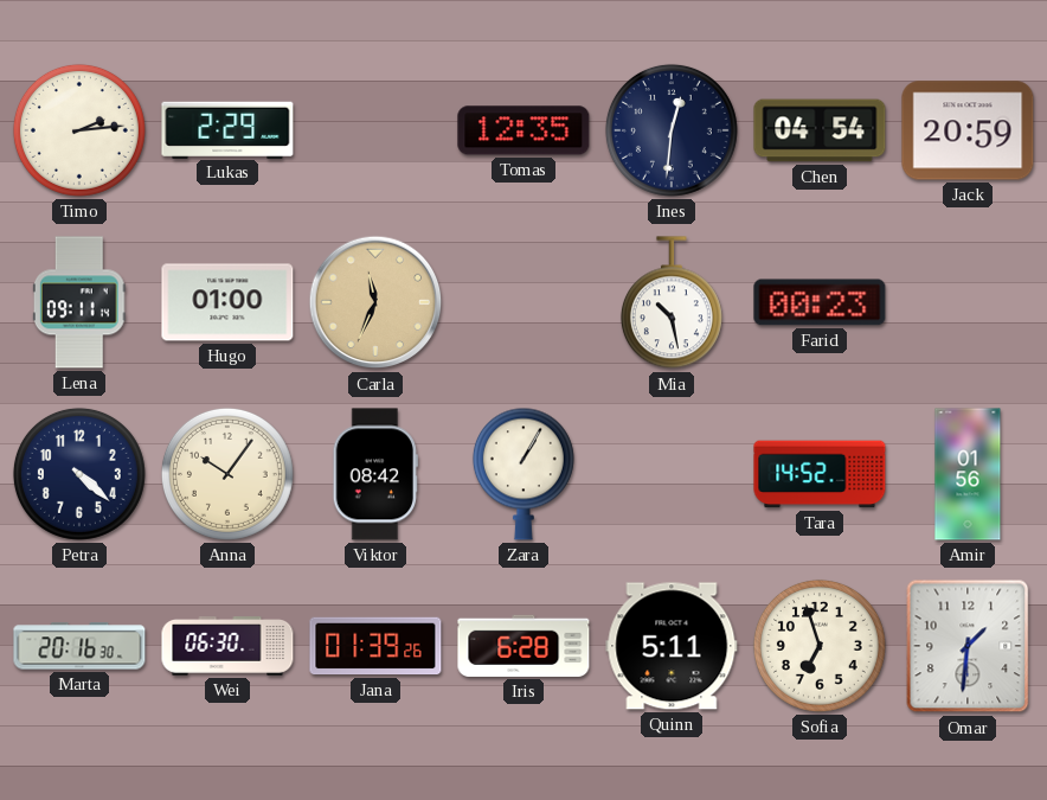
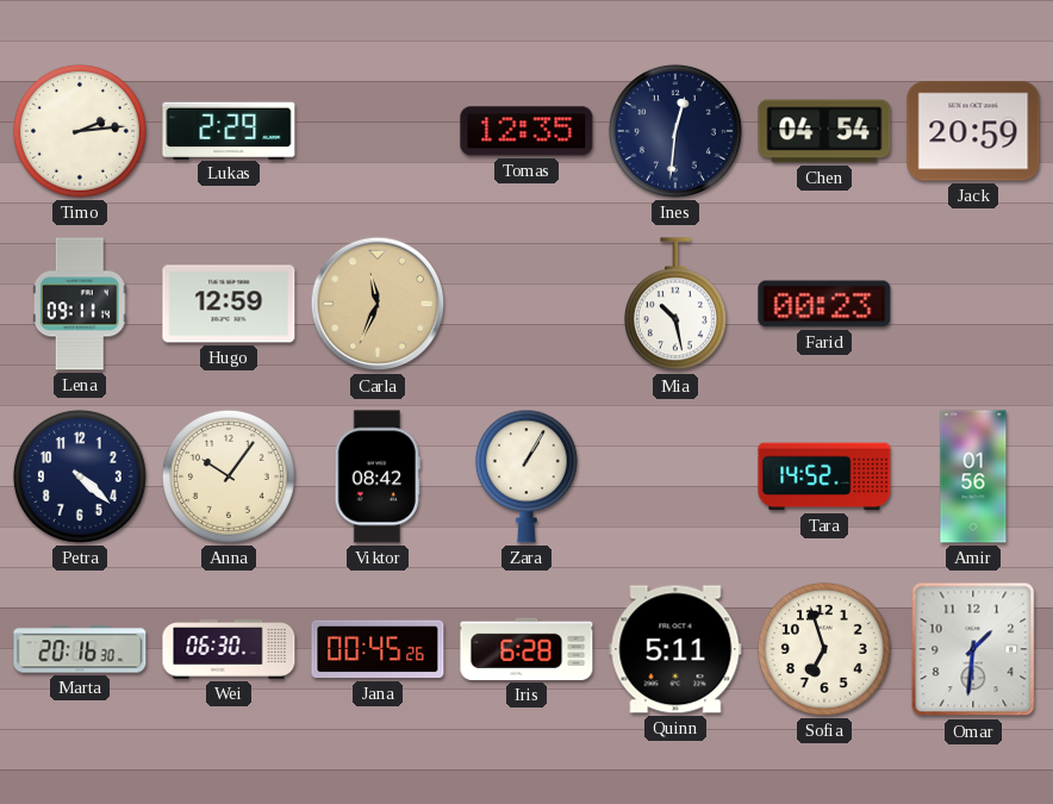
Hugo: 01:00 -> 12:59
Jana: 01:39 -> 00:45
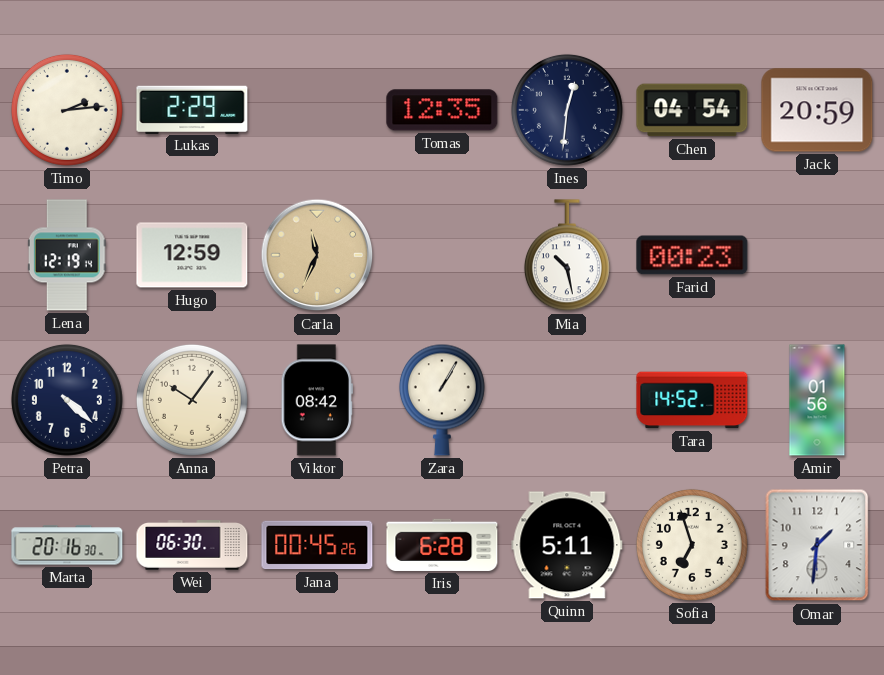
Lena: 09:11 -> 12:19
